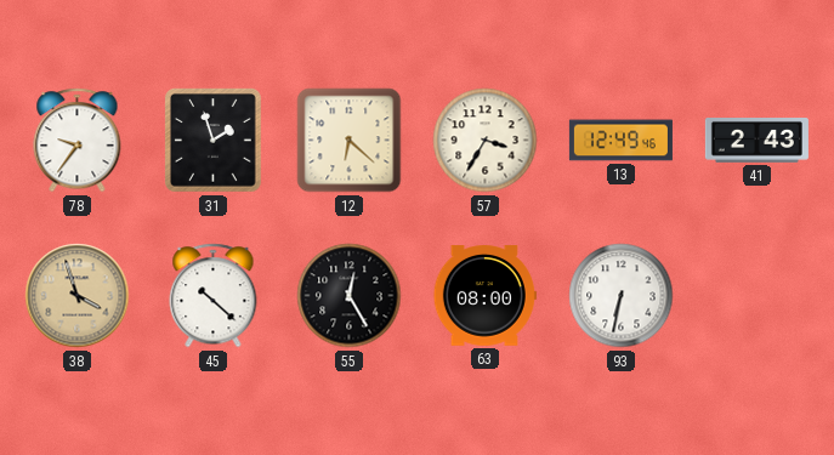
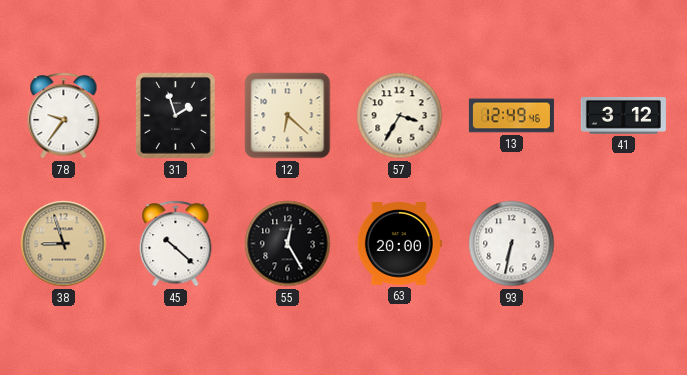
41: 2:43 -> 3:12
38: 3:57 -> 8:57
63: 08:00 -> 20:00
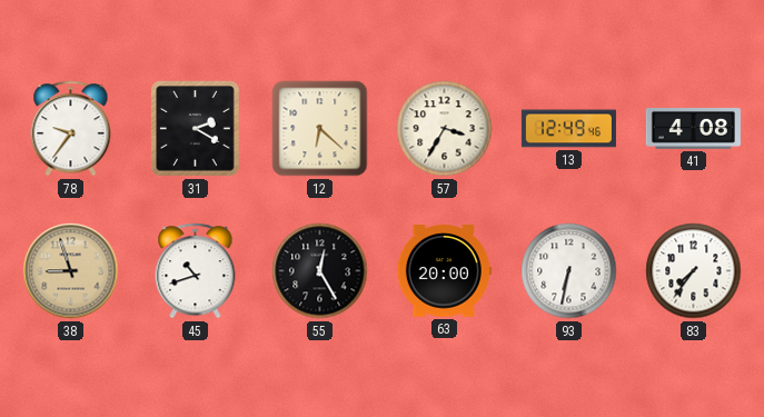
31: 1:57 -> 2:20
41: 3:12 -> 4:08
45: 10:22 -> 10:42
83: none -> 7:36
